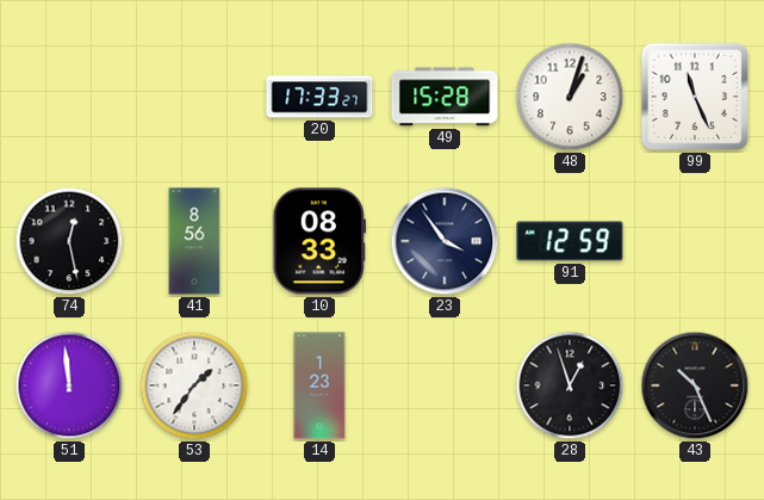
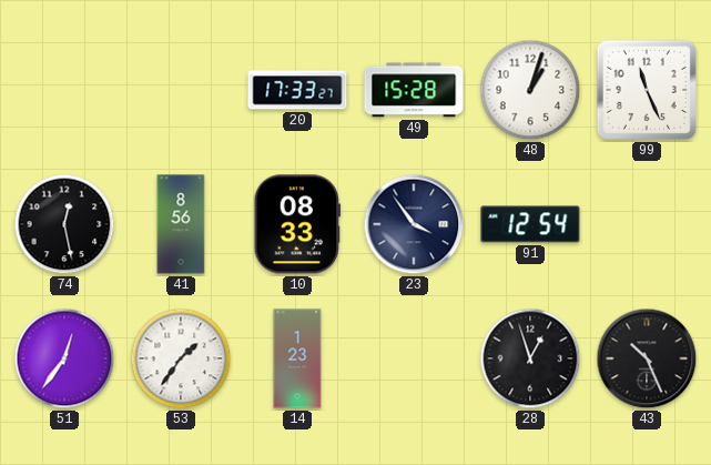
91: 12:59 -> 12:54
51: 11:59 -> 12:36
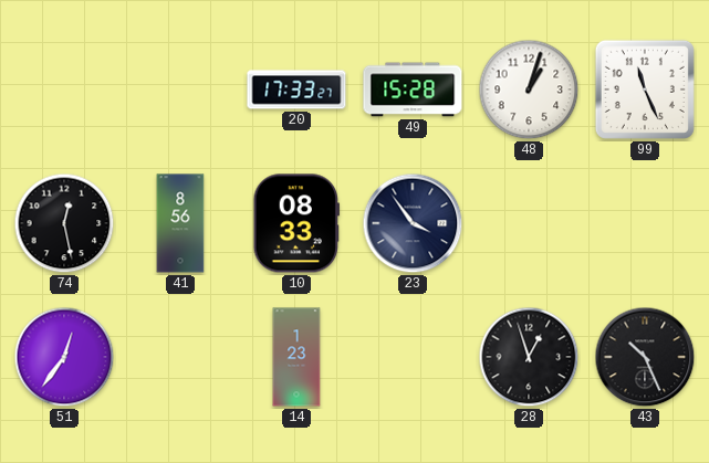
91: 12:54 -> none
53: 1:36 -> none
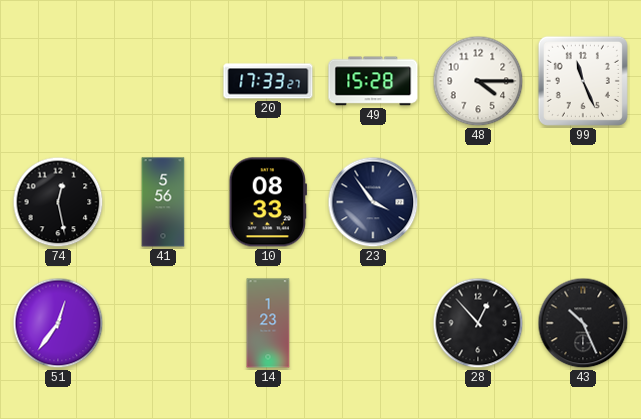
48: 1:03 -> 4:15
41: 8:56 -> 5:56
28: 12:57 -> 12:53
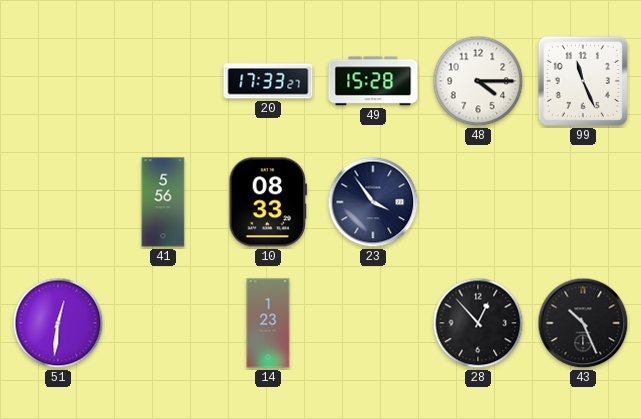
74: 12:28 -> none
51: 12:36 -> 12:31
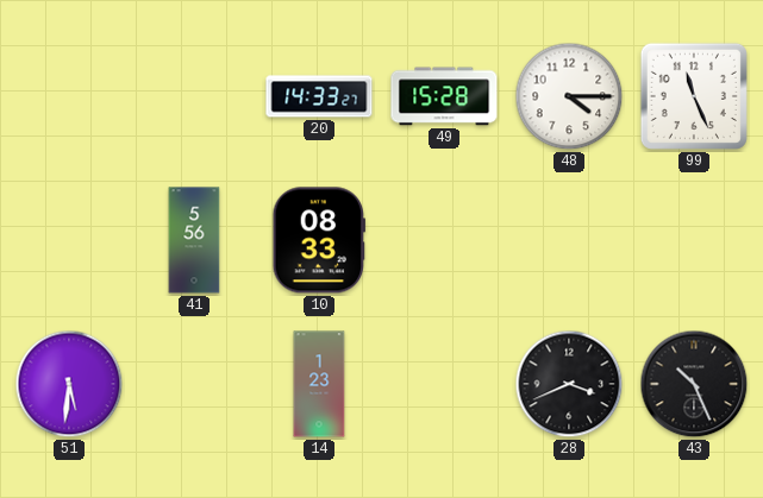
20: 17:33 -> 14:33
23: 3:54 -> none
51: 12:31 -> 5:31
28: 12:53 -> 3:41
